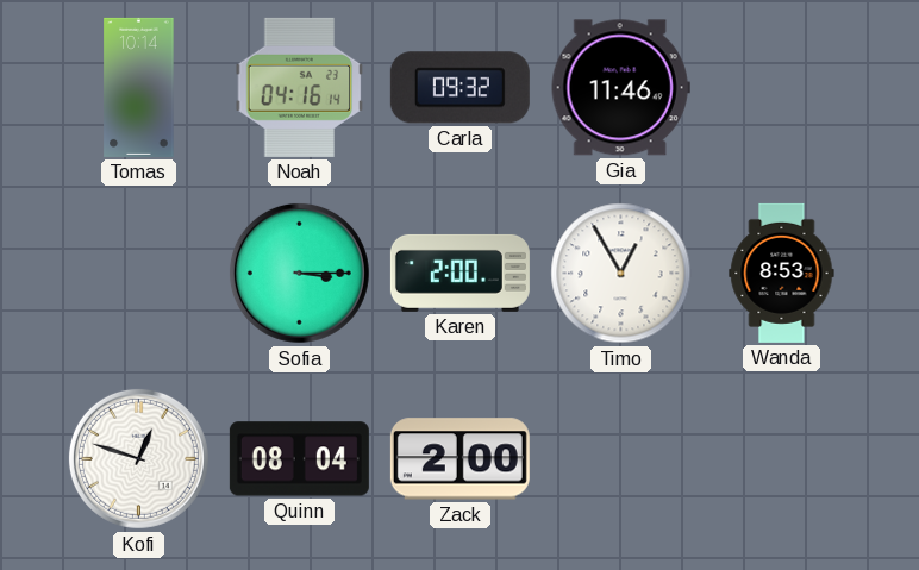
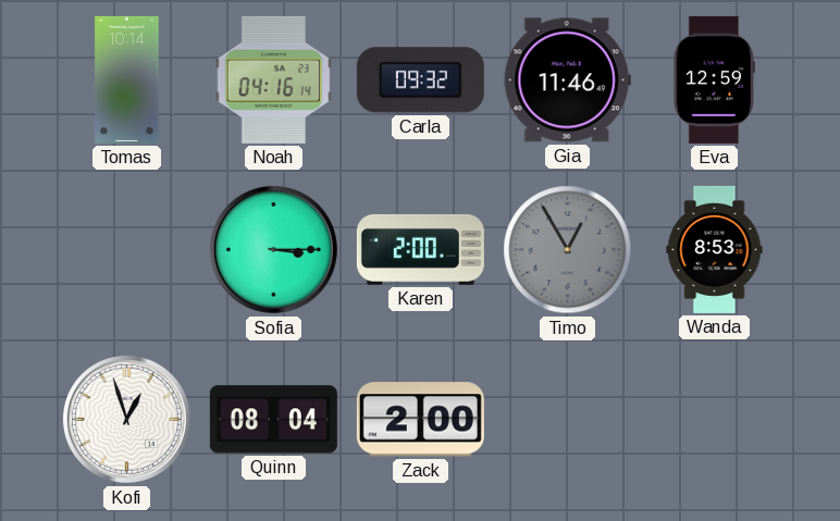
Eva: none -> 12:59
Timo dial: white -> grey
Kofi: 12:48 -> 12:57
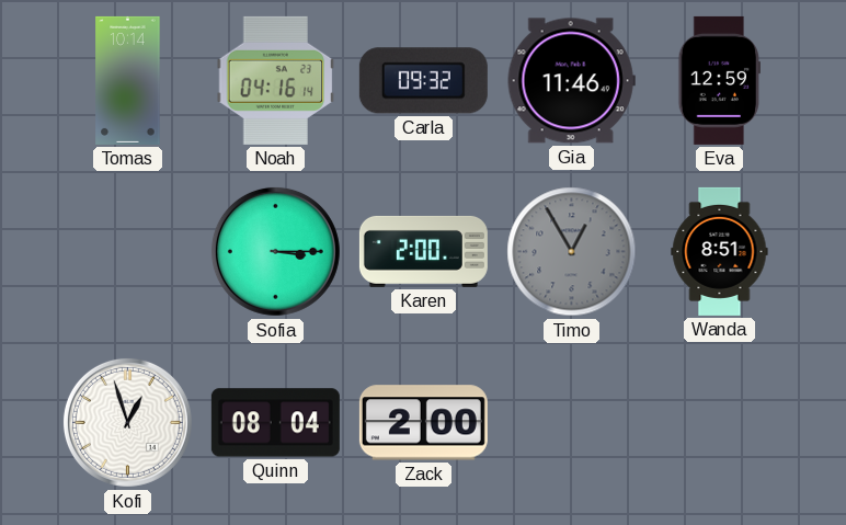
Wanda: 8:53 -> 8:51
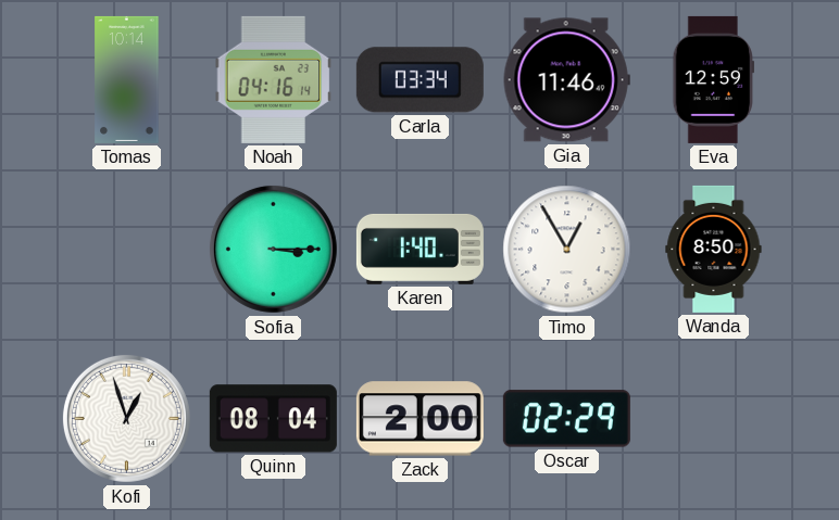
Carla: 09:32 -> 03:34
Karen: 2:00 -> 1:40
Timo dial: grey -> white
Wanda: 8:51 -> 8:50
Oscar: none -> 02:29
